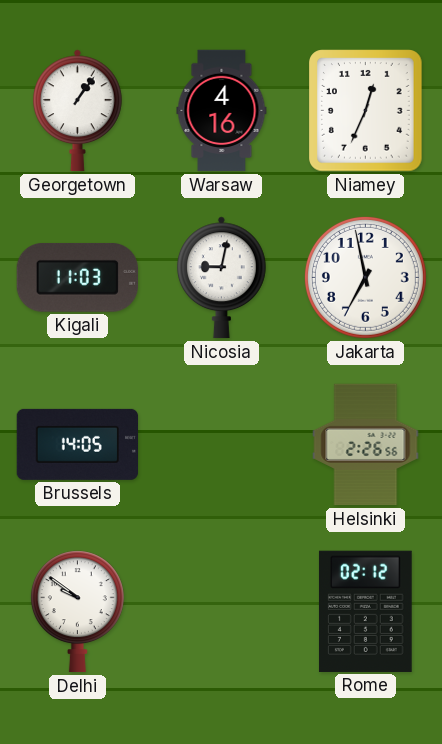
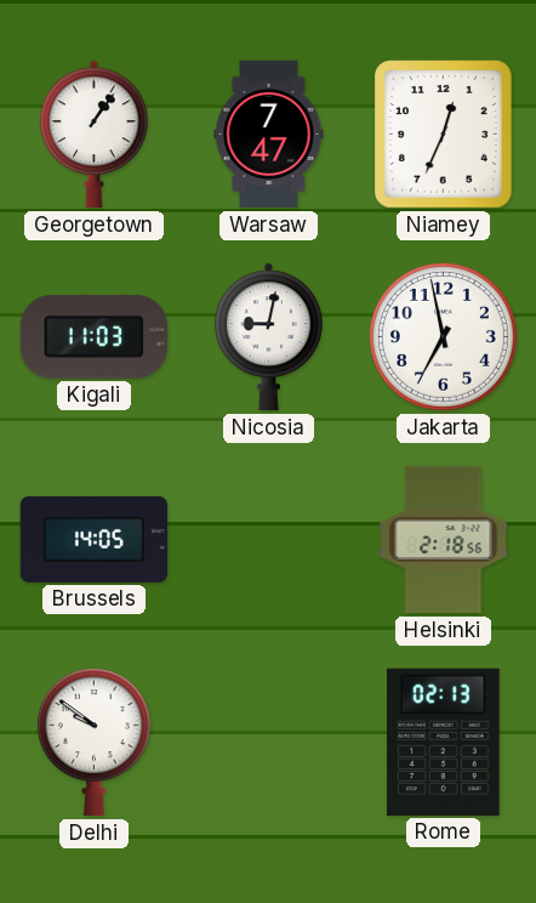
Warsaw: 4:16 -> 7:47
Helsinki: 2:26 -> 2:18
Rome: 02:12 -> 02:13
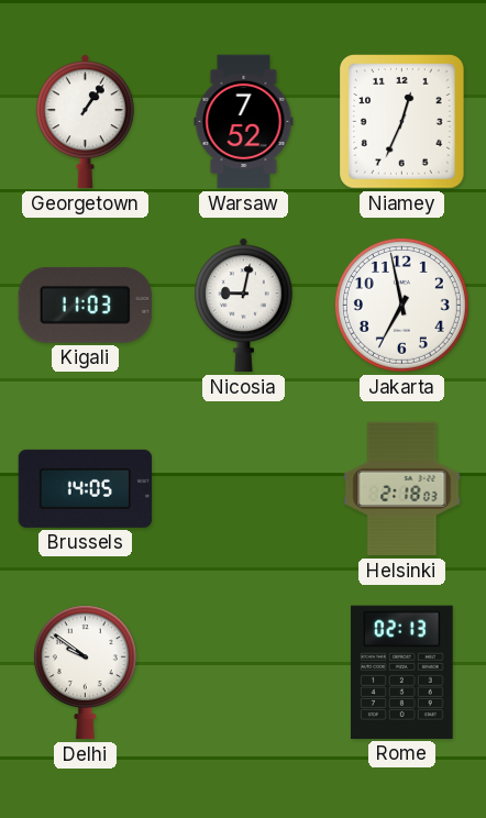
Warsaw: 7:47 -> 7:52
Helsinki: 2:18:56 -> 2:18:03
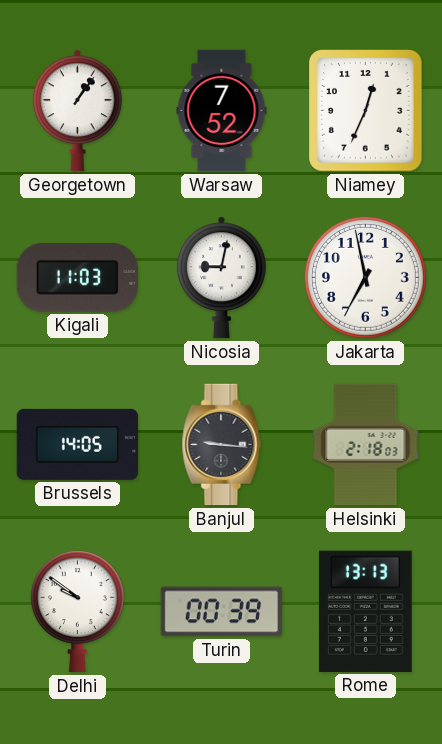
Banjul: none -> 9:16
Turin: none -> 00:39
Rome: 02:13 -> 13:13
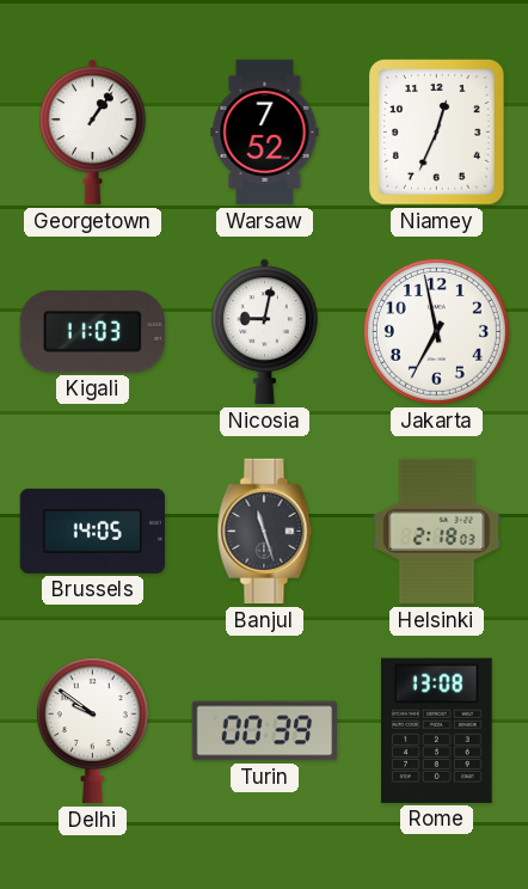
Banjul: 9:16 -> 11:27
Rome: 13:13 -> 13:08
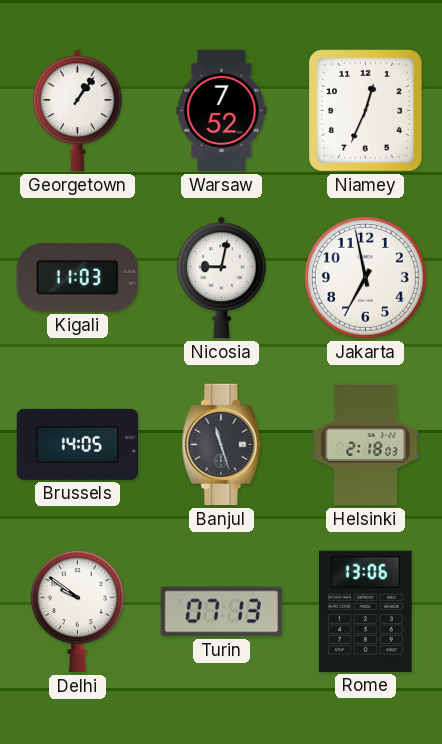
Turin: 00:39 -> 07:13
Rome: 13:08 -> 13:06
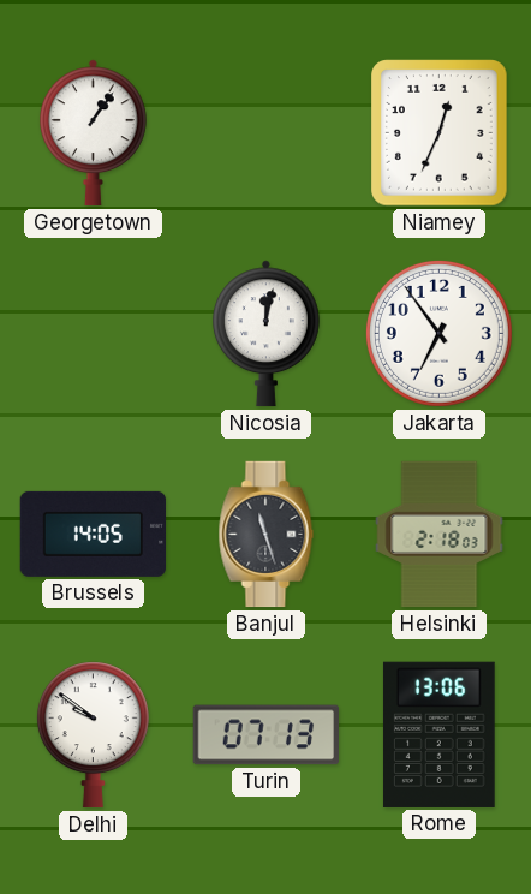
Warsaw: 7:52 -> none
Kigali: 11:03 -> none
Nicosia: 9:02 -> 12:02
Jakarta: 6:58 -> 6:54
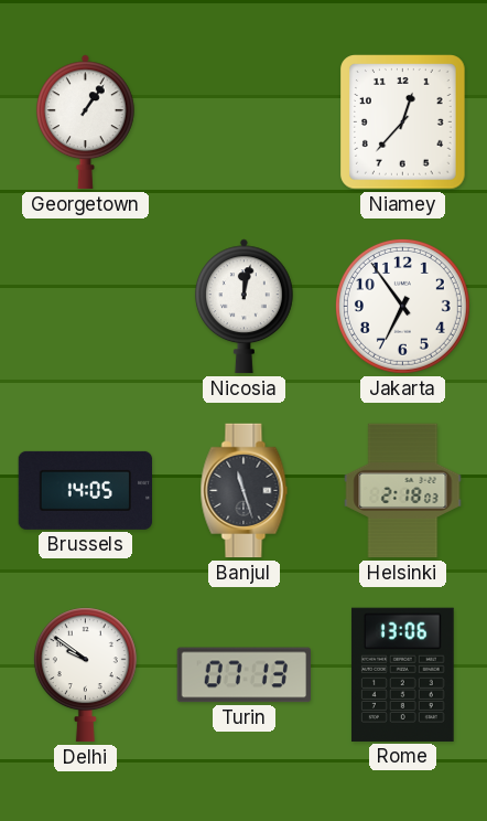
Niamey: 12:34 -> 12:37
